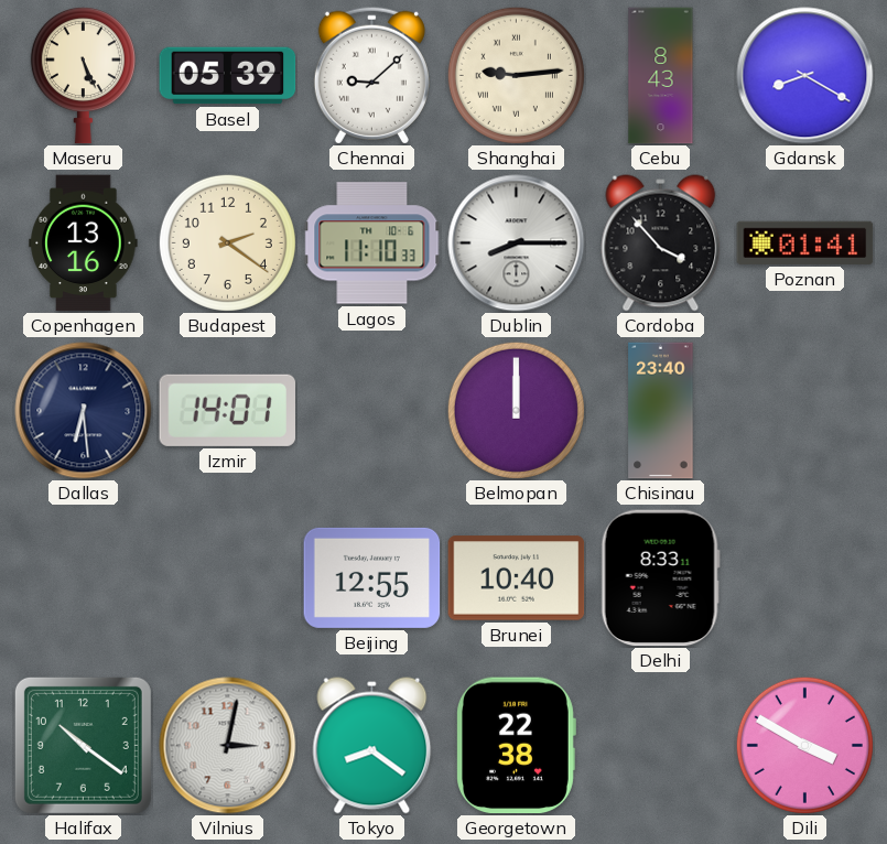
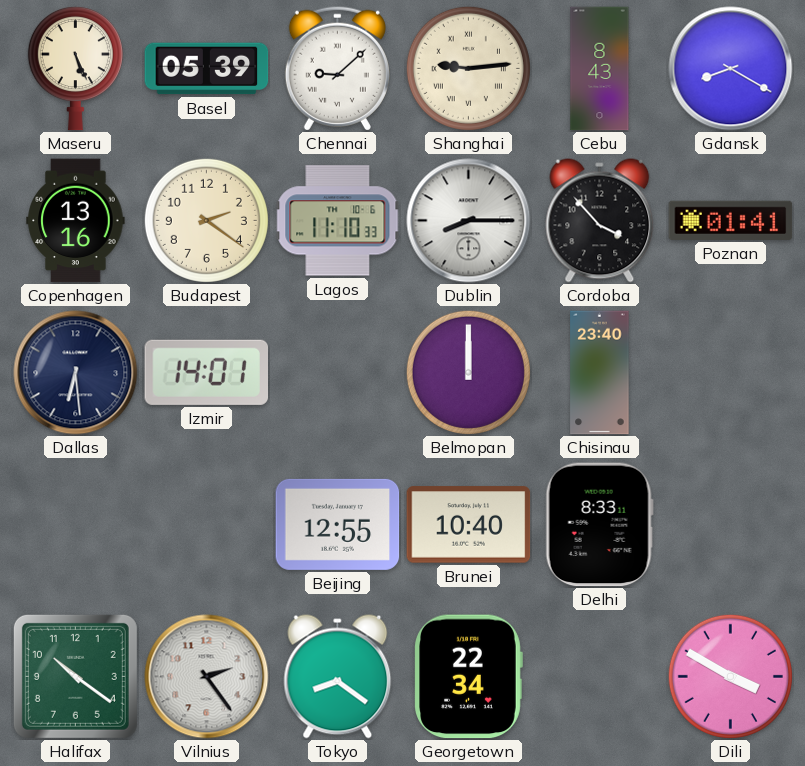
Vilnius: 3:02 -> 2:24
Georgetown: 22:38 -> 22:34
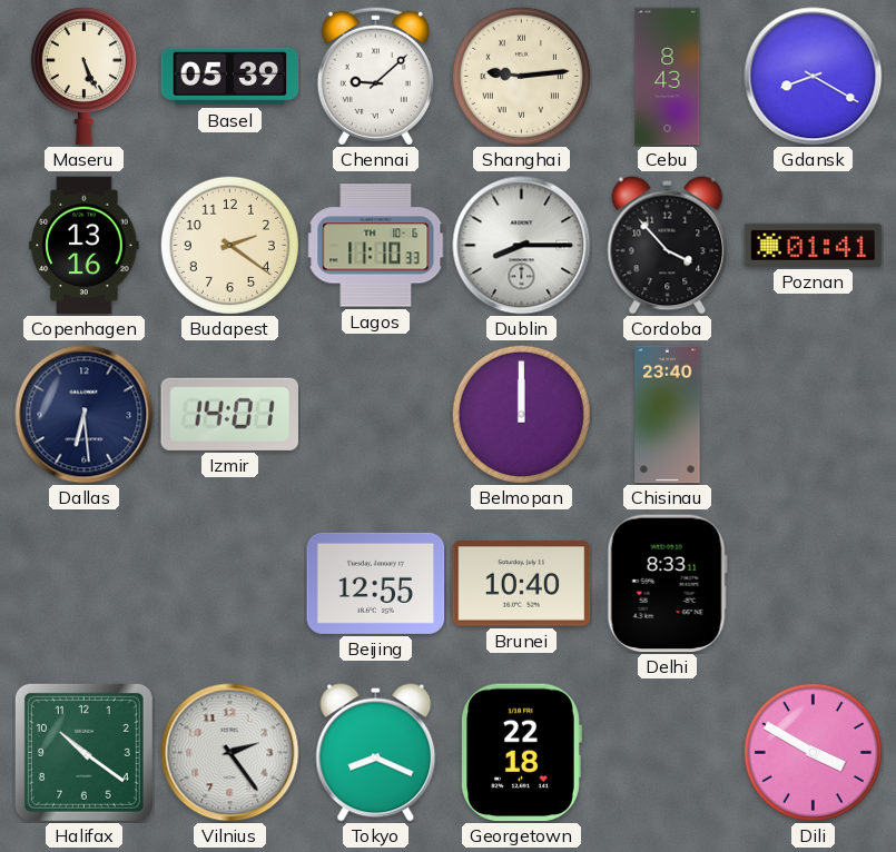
Tokyo: 8:21 -> 8:19
Georgetown: 22:34 -> 22:18
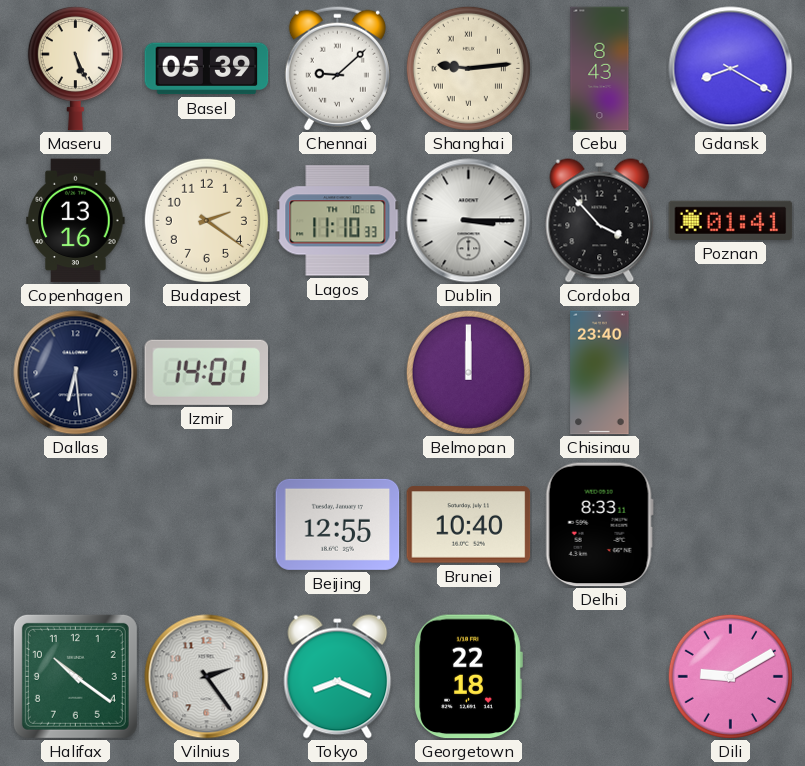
Dublin: 8:15 -> 3:15
Dili: 3:50 -> 9:10
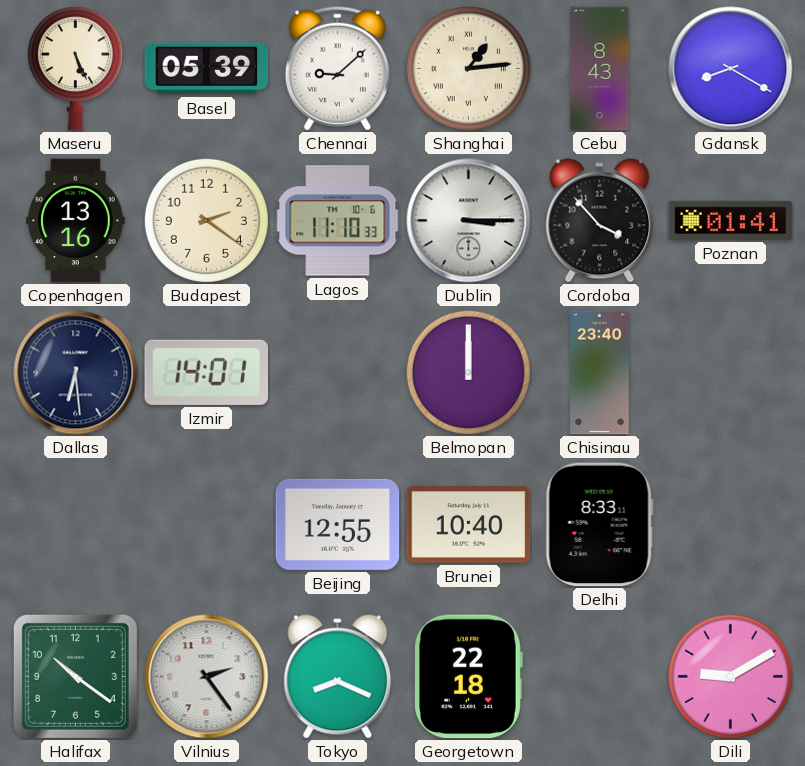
Shanghai: 9:14 -> 1:14
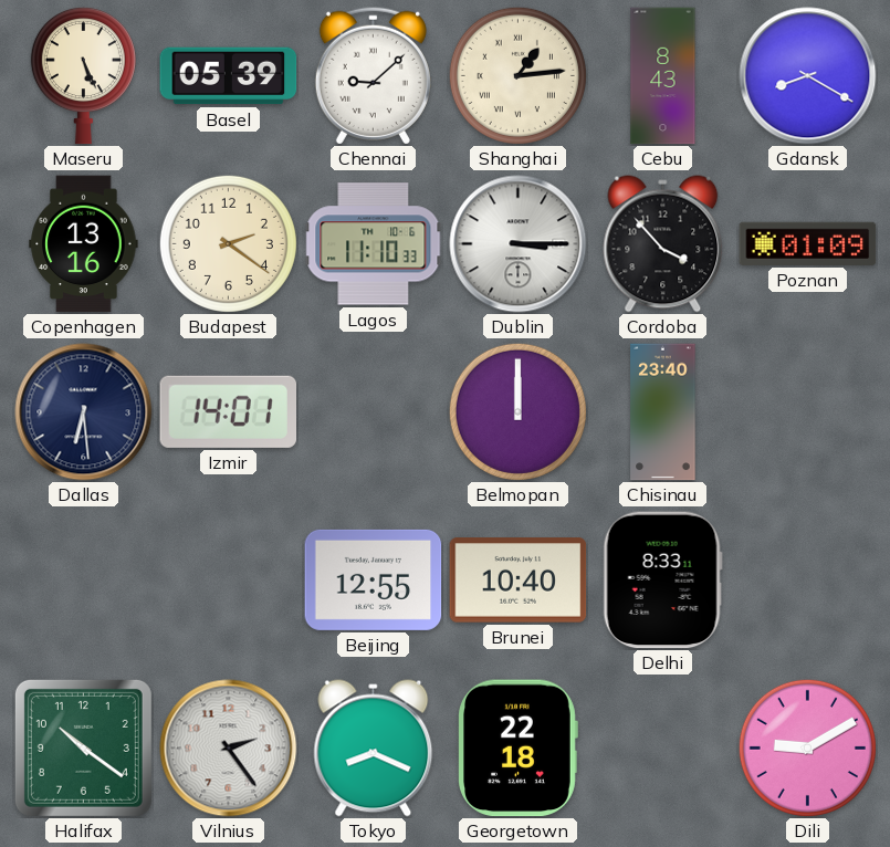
Poznan: 01:41 -> 01:09
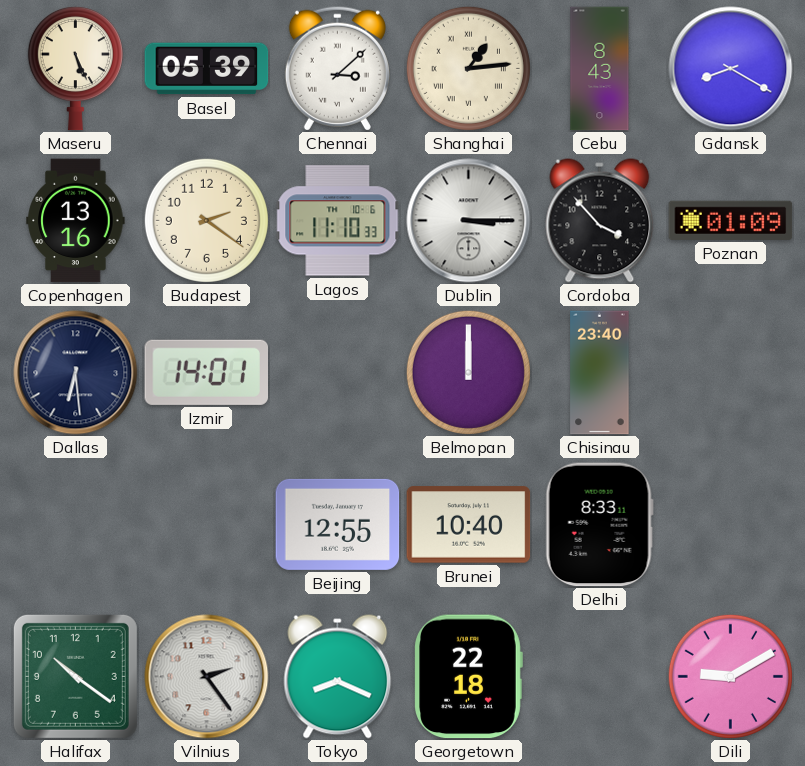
Chennai: 9:08 -> 3:08
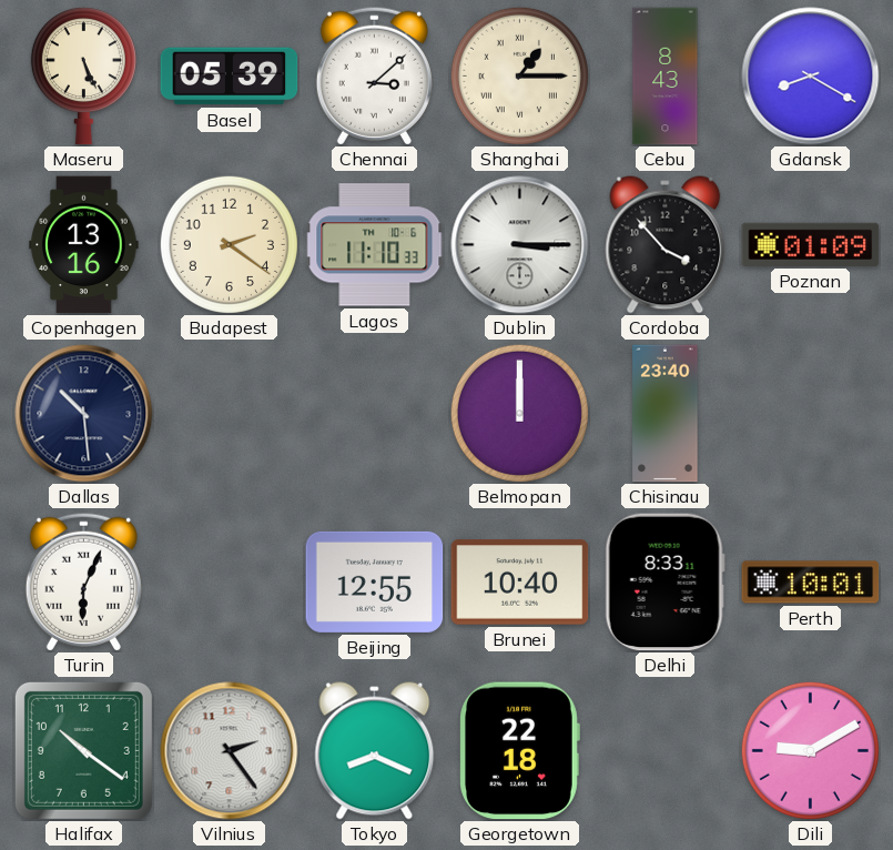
Shanghai: 1:14 -> 1:15
Dallas: 6:29 -> 10:29
Izmir: 14:01 -> none
Turin: none -> 6:04
Perth: none -> 10:01
